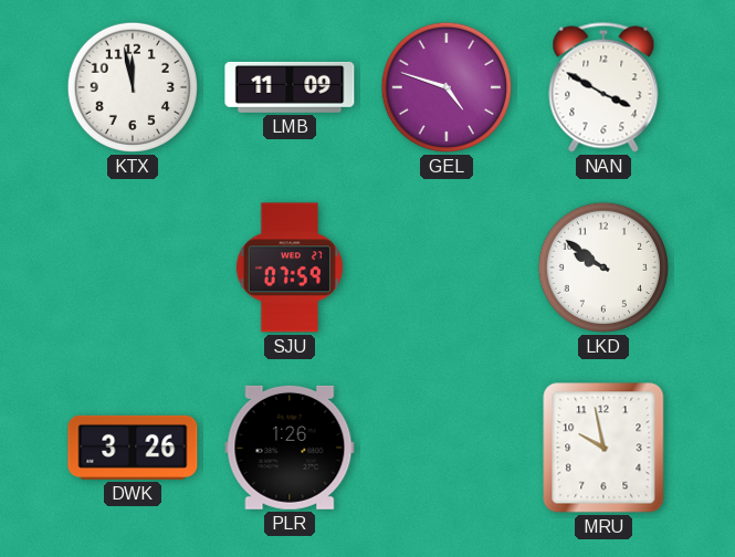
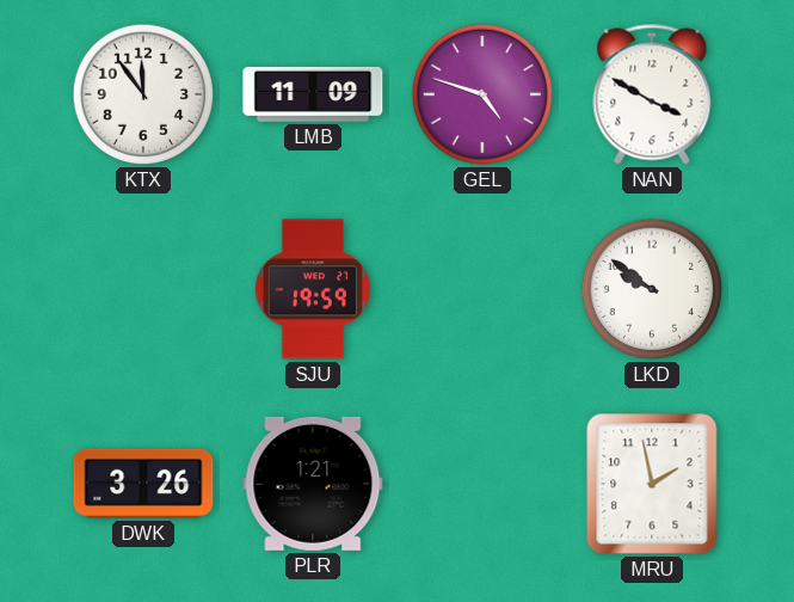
KTX: 11:58 -> 11:54
SJU: 07:59 -> 19:59
PLR: 1:26 -> 1:21
MRU: 9:58 -> 1:58
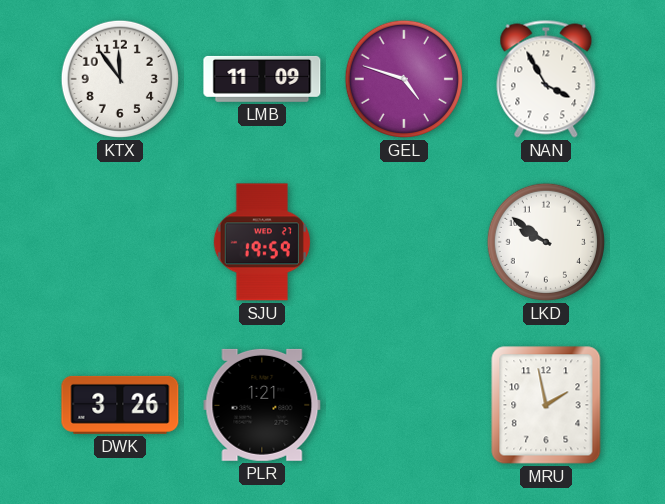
NAN: 3:50 -> 3:55
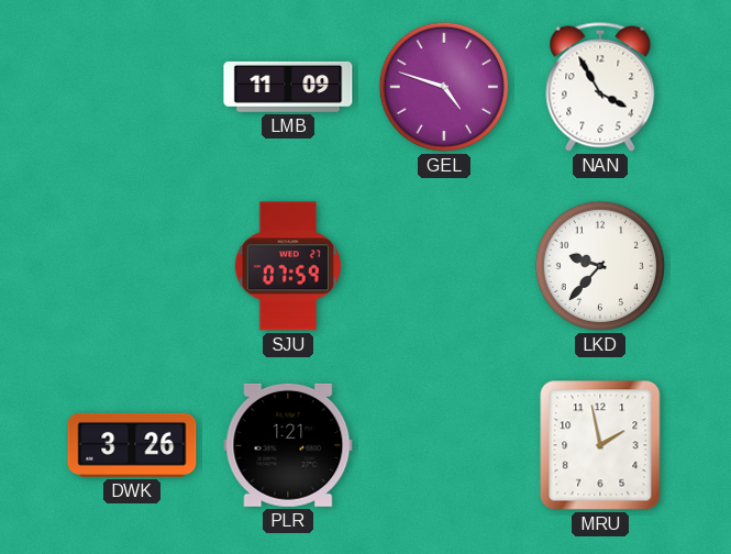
KTX: 11:54 -> none
SJU: 19:59 -> 07:59
LKD: 9:51 -> 9:37
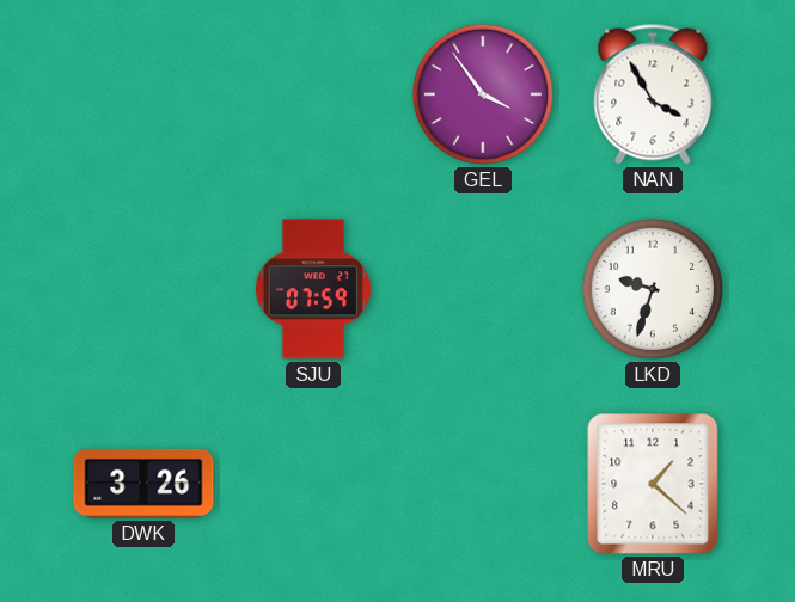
LMB: 11:09 -> none
GEL: 4:48 -> 3:54
LKD: 9:37 -> 9:33
PLR: 1:21 -> none
MRU: 1:58 -> 1:22
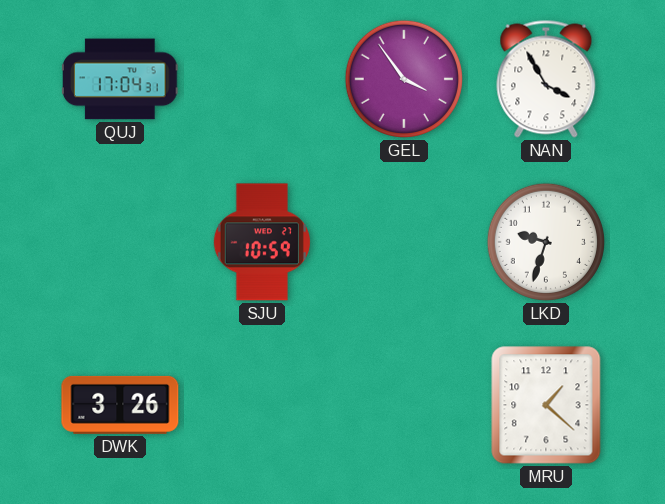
QUJ: none -> 17:04
SJU: 07:59 -> 10:59
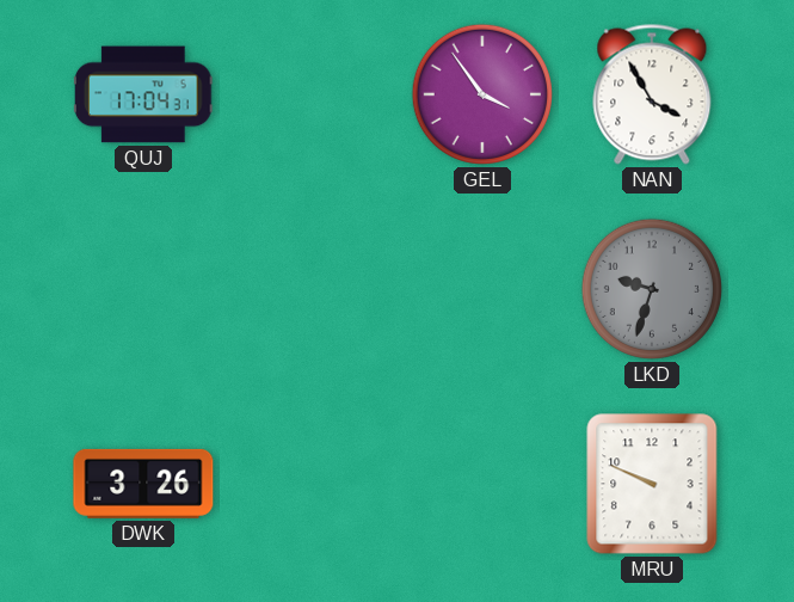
SJU: 10:59 -> none
LKD dial: white -> grey
MRU: 1:22 -> 9:49
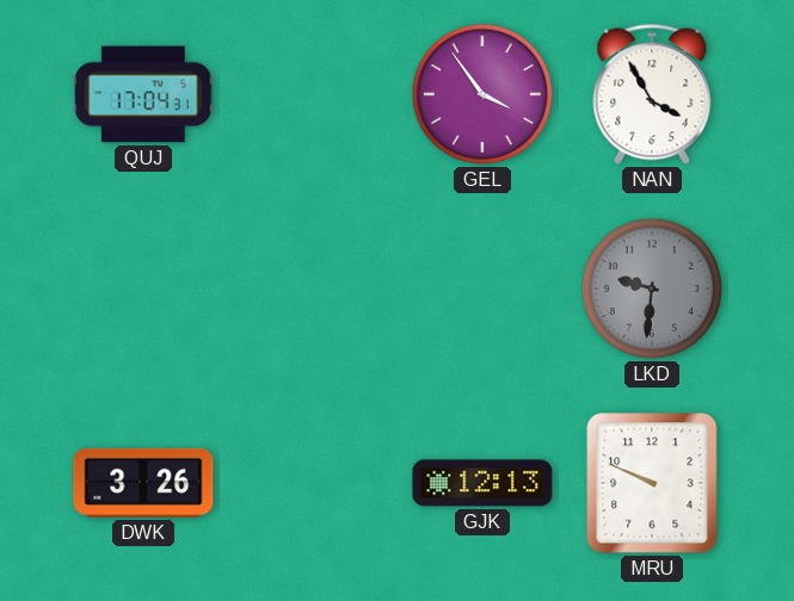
LKD: 9:33 -> 9:31
GJK: none -> 12:13
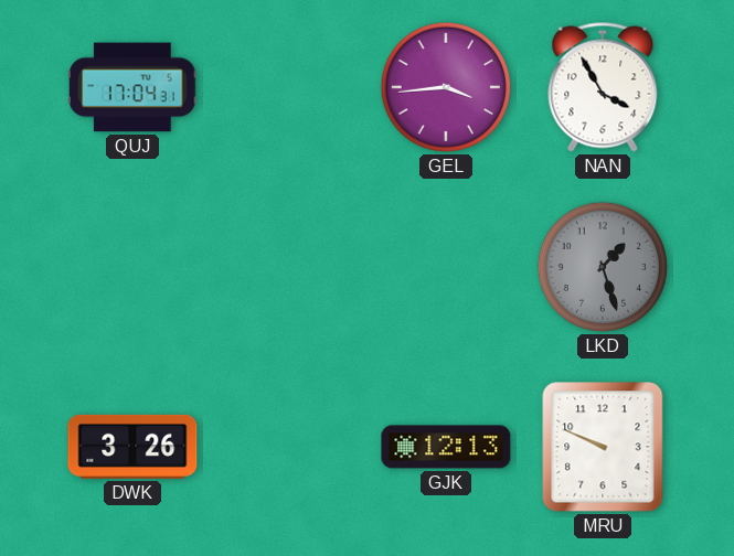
GEL: 3:54 -> 3:44
LKD: 9:31 -> 1:27
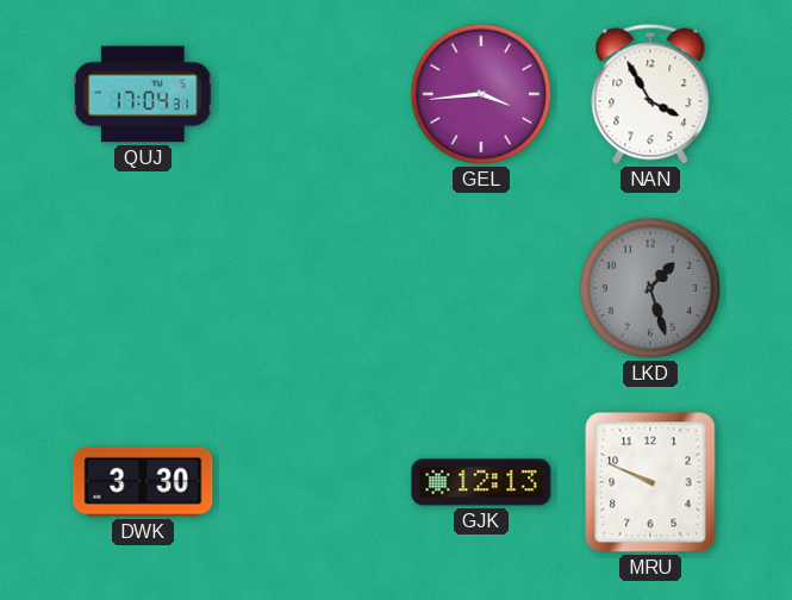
DWK: 3:26 -> 3:30
